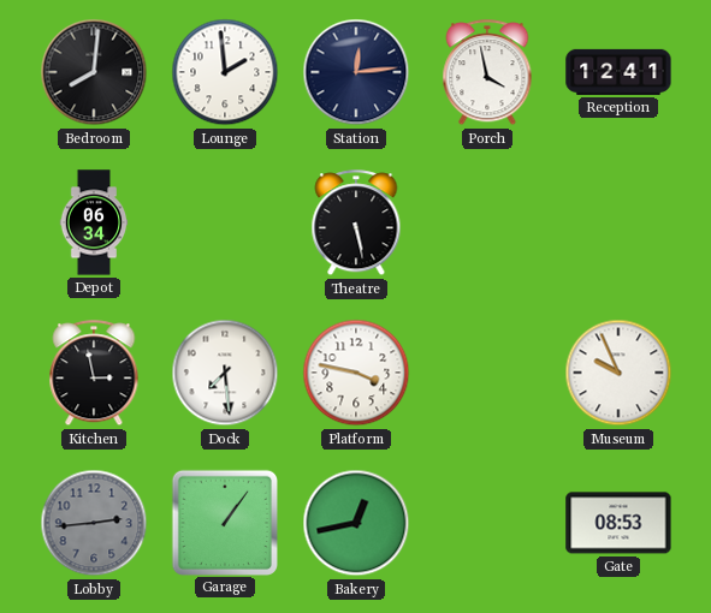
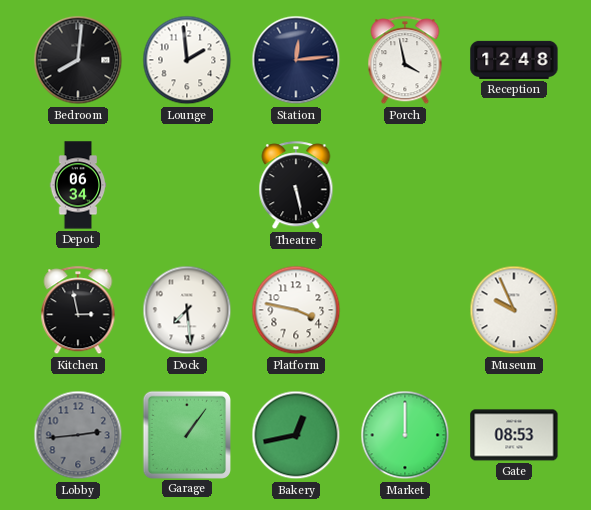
Reception: 12:41 -> 12:48
Market: none -> 12:00
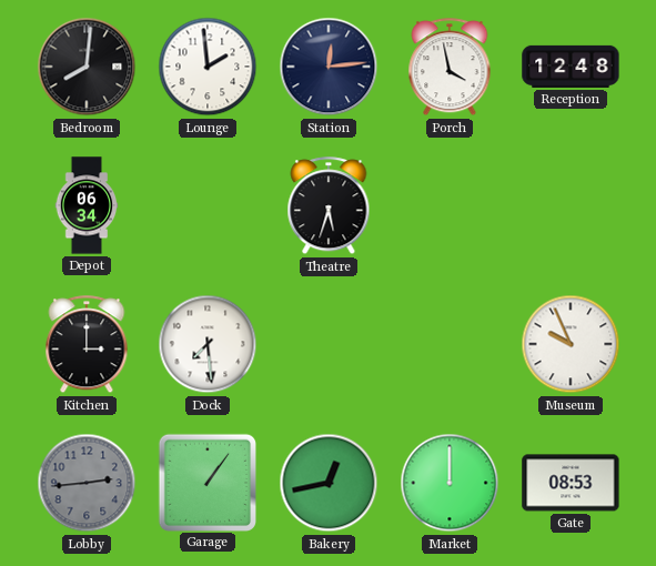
Theatre: 5:28 -> 5:33
Kitchen: 2:58 -> 3:00
Platform: 3:47 -> none
